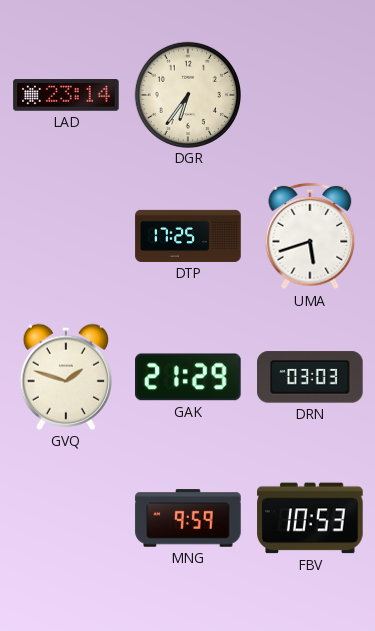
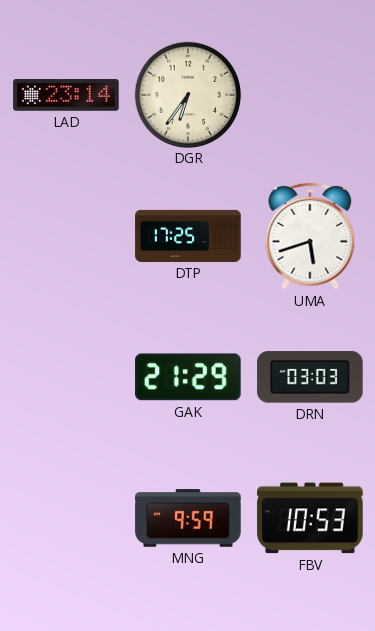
GVQ: 1:48 -> none
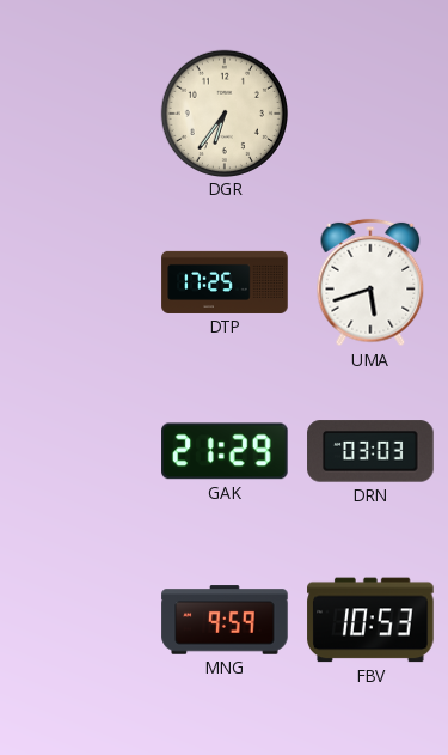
LAD: 23:14 -> none
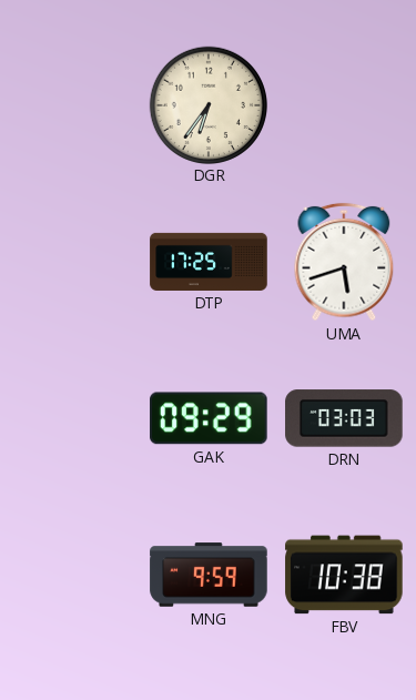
GAK: 21:29 -> 09:29
FBV: 10:53 -> 10:38
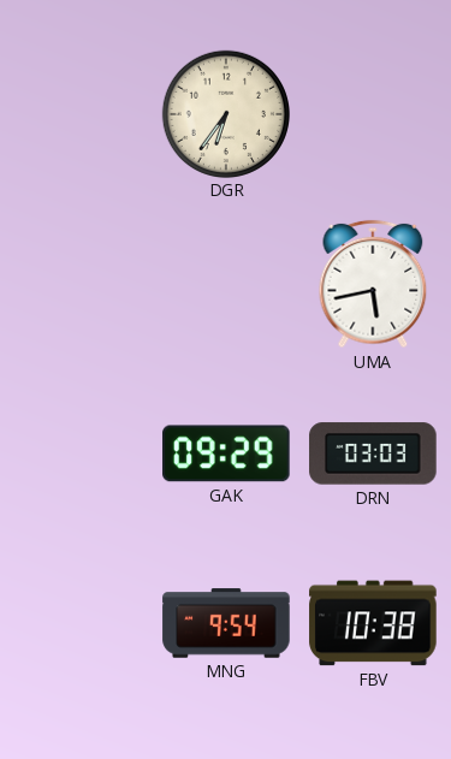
DTP: 17:25 -> none
UMA: 5:42 -> 5:43
MNG: 9:59 -> 9:54
